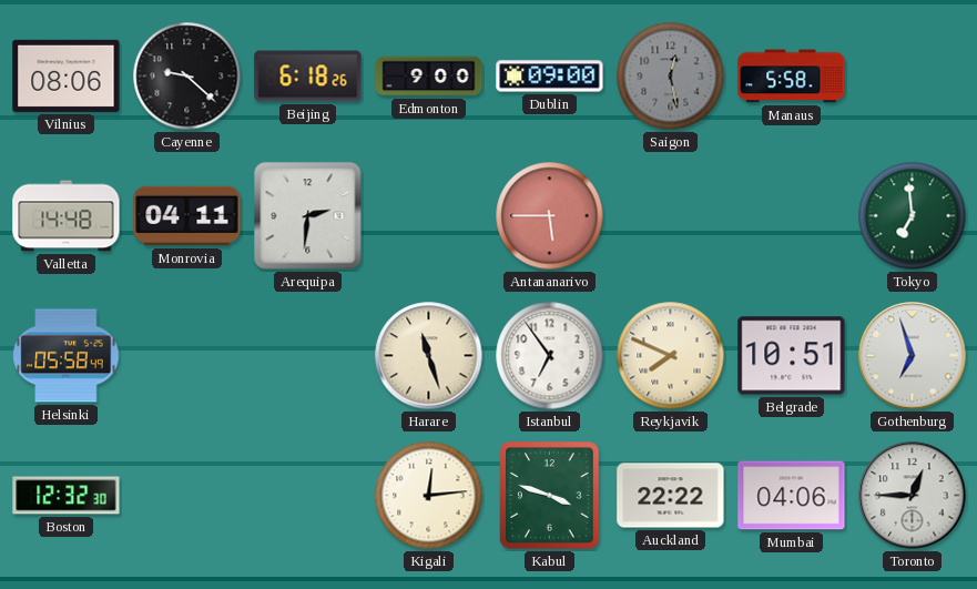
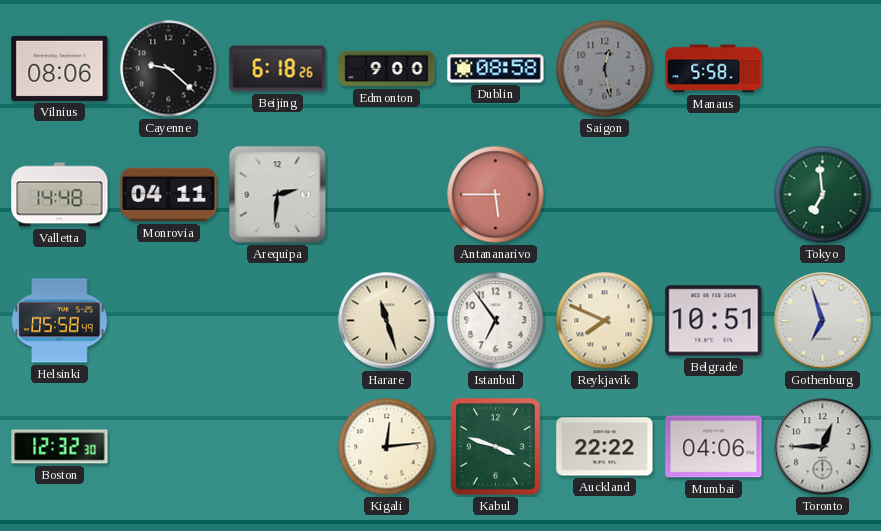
Dublin: 09:00 -> 08:58
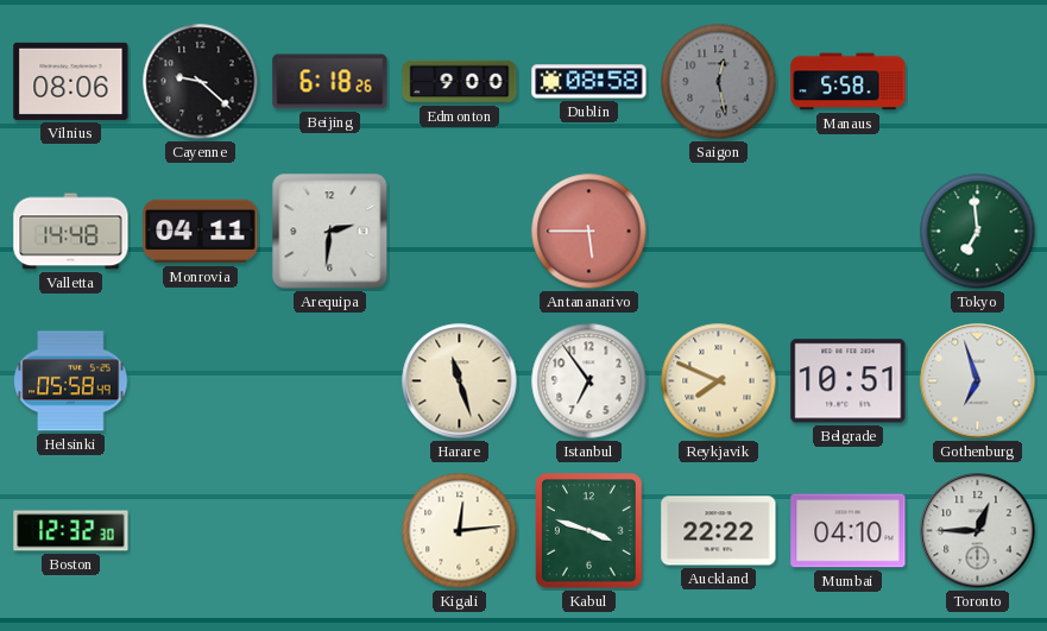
Mumbai: 04:06 -> 04:10
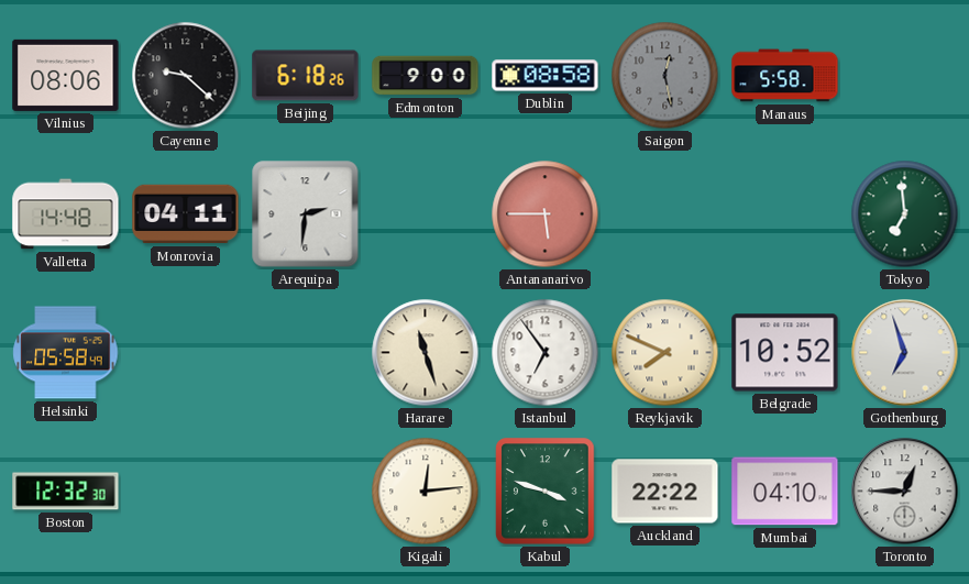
Belgrade: 10:51 -> 10:52
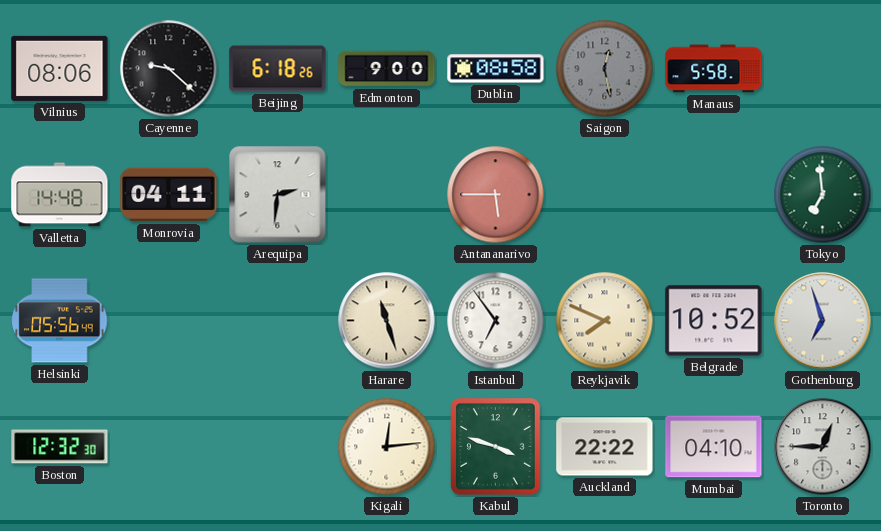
Helsinki: 05:58 -> 05:56
